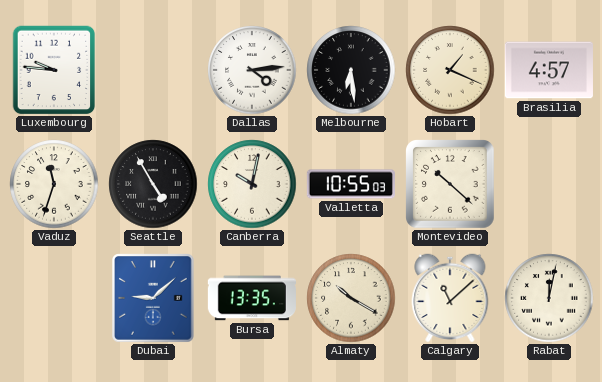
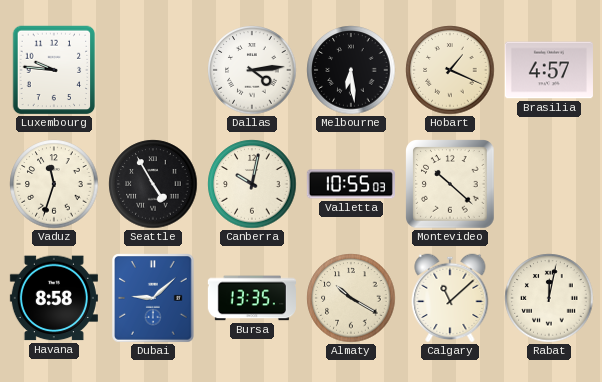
Havana: none -> 8:58
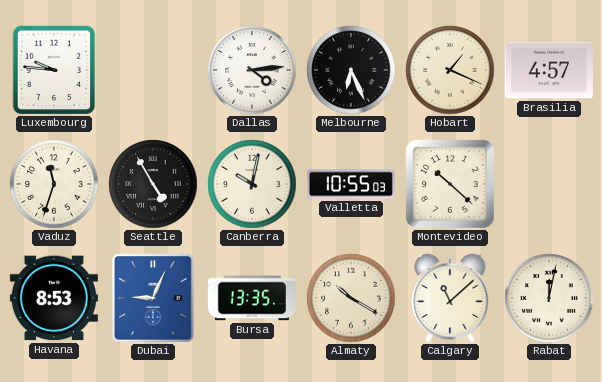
Melbourne: 6:29 -> 6:26
Havana: 8:58 -> 8:53
Dubai: 9:08 -> 9:04
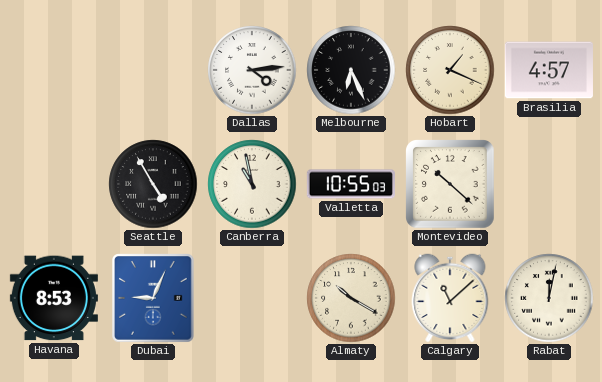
Luxembourg: 9:46 -> none
Vaduz: 11:33 -> none
Canberra: 10:02 -> 10:58
Bursa: 13:35 -> none
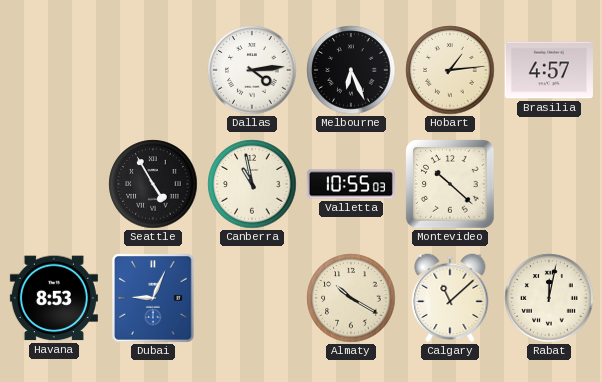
Hobart: 1:19 -> 1:14
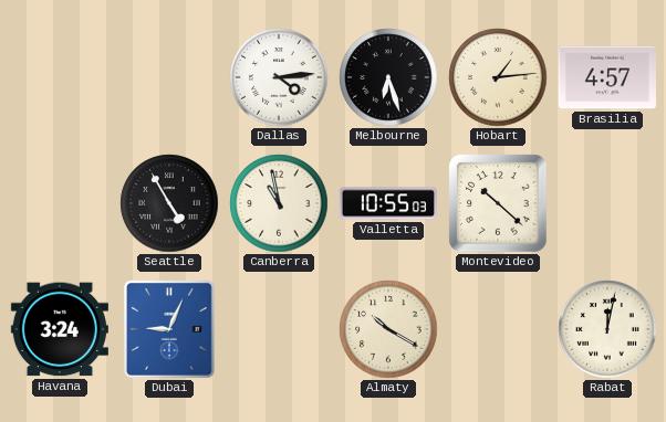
Melbourne: 6:26 -> 6:27
Havana: 8:53 -> 3:24
Calgary: 11:08 -> none
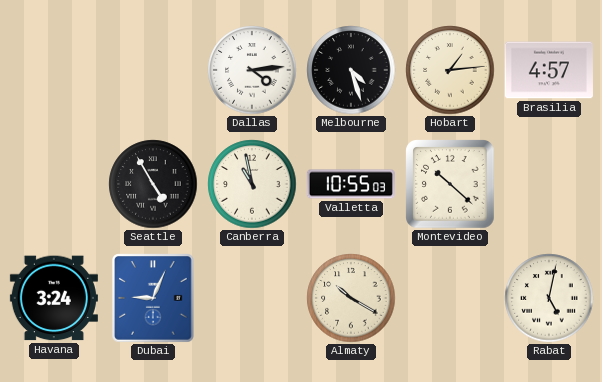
Melbourne: 6:27 -> 4:27
Rabat: 12:02 -> 5:02
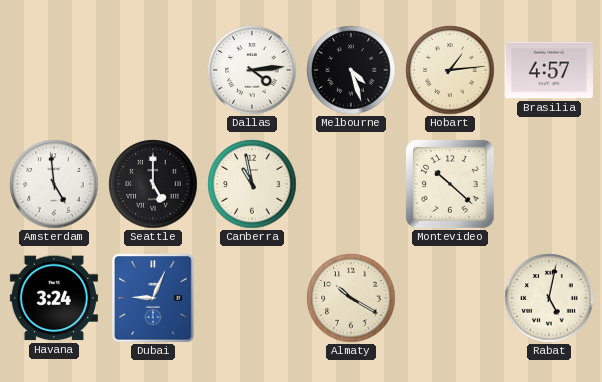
Amsterdam: none -> 4:59
Seattle: 4:55 -> 5:00
Valletta: 10:55 -> none
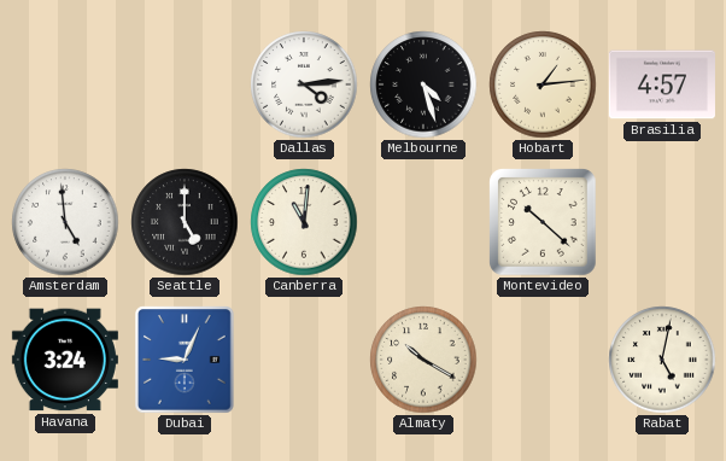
Canberra: 10:58 -> 11:01
